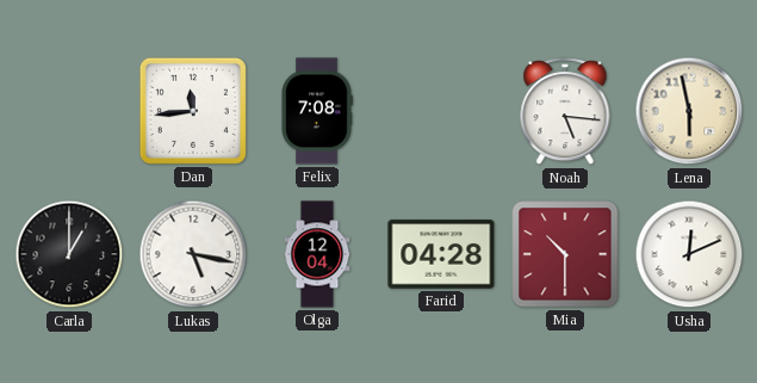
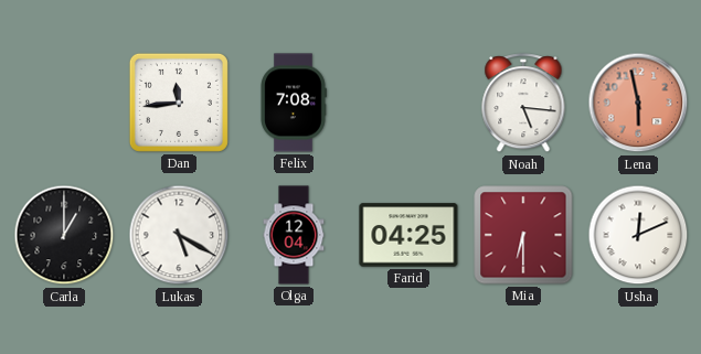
Lena dial: cream -> salmon
Lukas: 5:17 -> 5:20
Farid: 04:28 -> 04:25
Mia: 10:30 -> 6:30
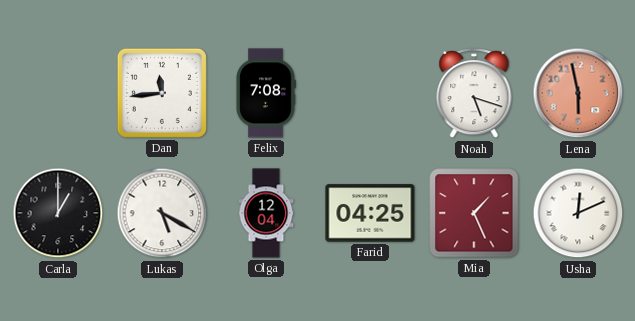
Noah: 5:16 -> 5:18
Mia: 6:30 -> 1:26
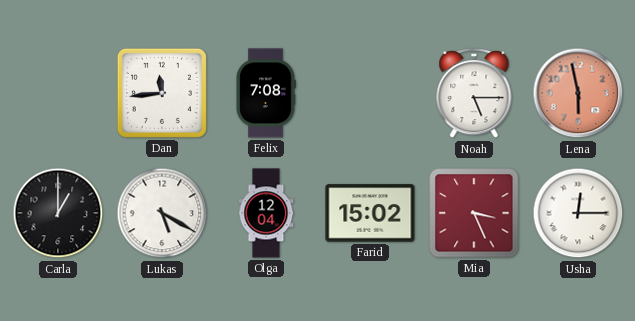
Noah: 5:18 -> 5:15
Farid: 04:25 -> 15:02
Mia: 1:26 -> 3:26
Usha: 12:11 -> 12:15
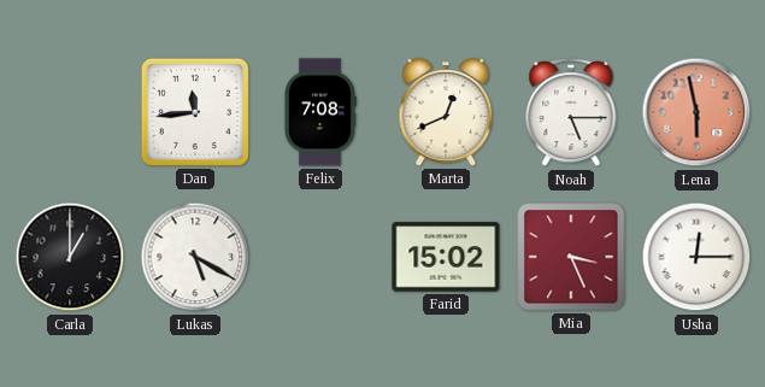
Marta: none -> 12:41
Olga: 12:04 -> none
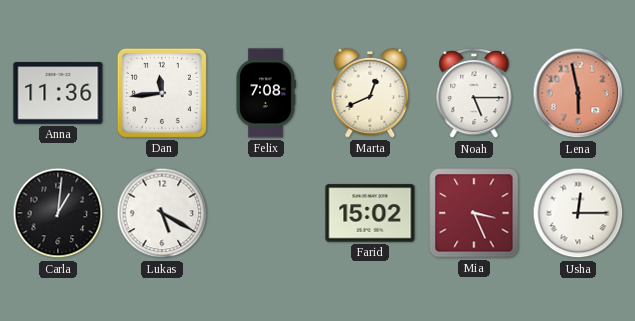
Anna: none -> 11:36
Carla: 1:00 -> 1:01
